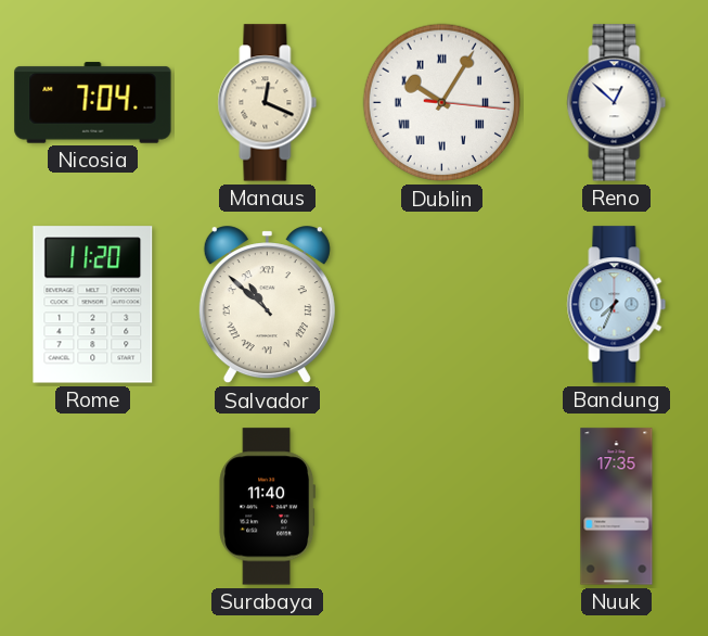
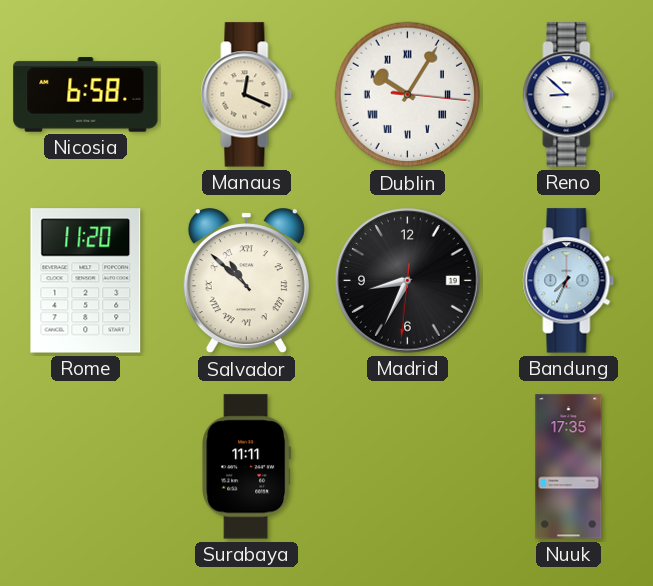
Nicosia: 7:04 -> 6:58
Reno: 12:52 -> 8:52
Madrid: none -> 8:34
Surabaya: 11:40 -> 11:11
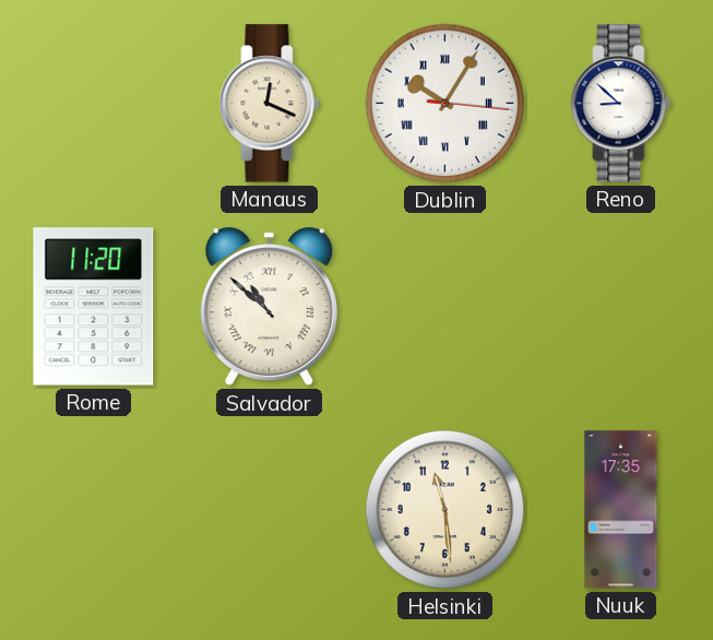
Nicosia: 6:58 -> none
Madrid: 8:34 -> none
Bandung: 7:34 -> none
Surabaya: 11:11 -> none
Helsinki: none -> 11:29
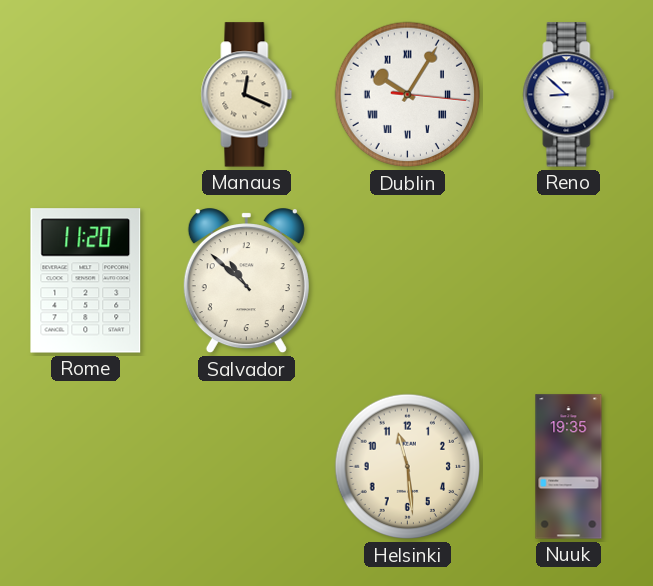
Salvador numerals: Roman -> Arabic
Nuuk: 17:35 -> 19:35
